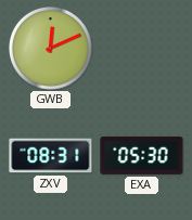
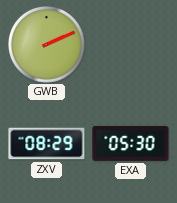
GWB: 12:11 -> 2:11
ZXV: 08:31 -> 08:29
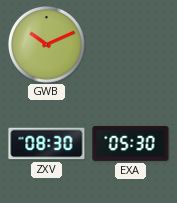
GWB: 2:11 -> 10:11
ZXV: 08:29 -> 08:30
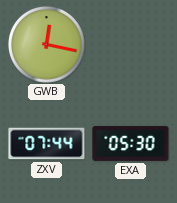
GWB: 10:11 -> 12:17
ZXV: 08:30 -> 07:44
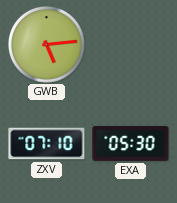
GWB: 12:17 -> 5:14
ZXV: 07:44 -> 07:10
